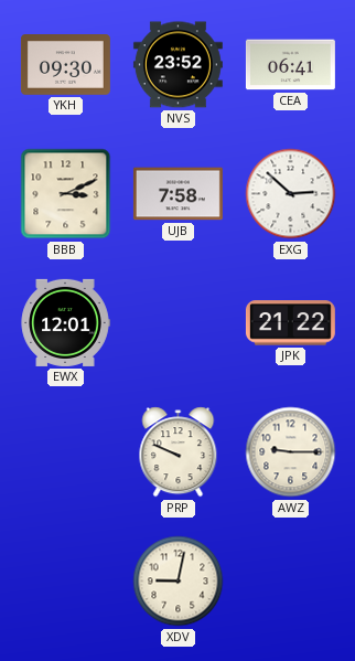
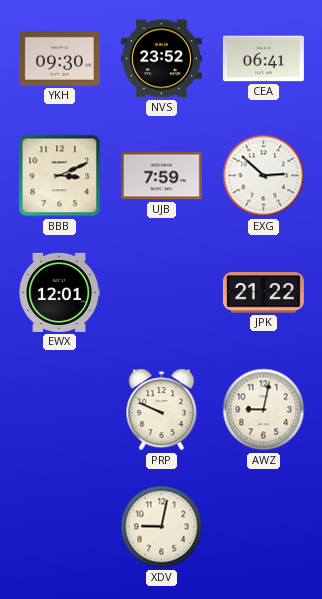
UJB: 7:58 -> 7:59
AWZ: 9:15 -> 9:02
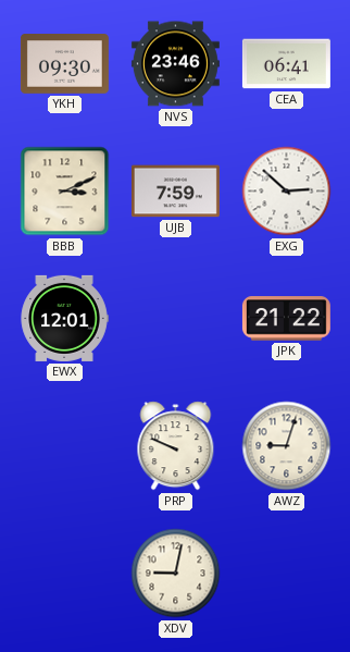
NVS: 23:52 -> 23:46
AWZ: 9:02 -> 9:03
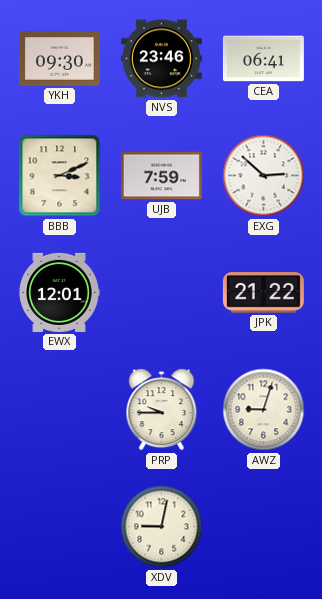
PRP: 9:49 -> 9:45
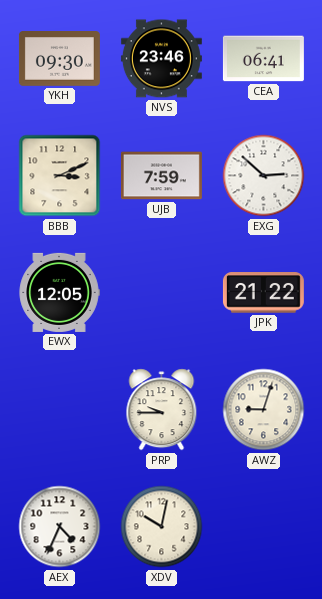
EWX: 12:01 -> 12:05
AEX: none -> 4:34
XDV: 9:02 -> 10:02
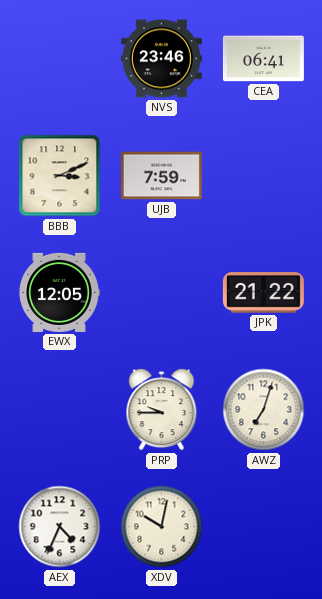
YKH: 09:30 -> none
EXG: 2:52 -> none
AWZ: 9:03 -> 7:03
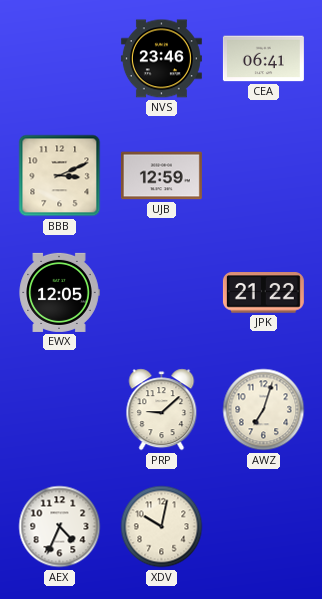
UJB: 7:59 -> 12:59
PRP: 9:45 -> 9:08
